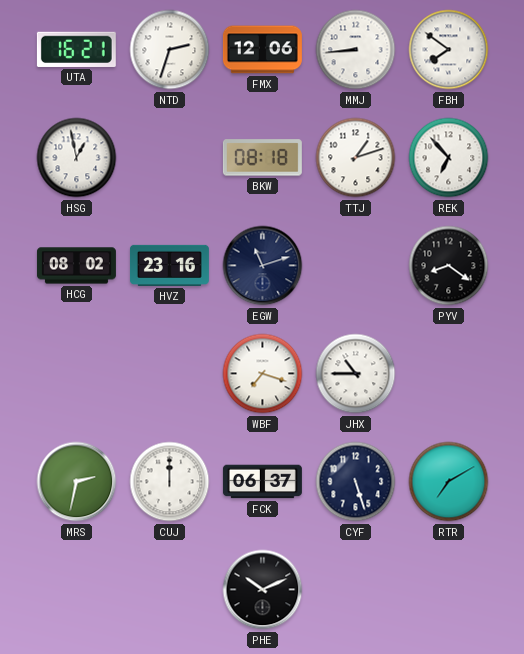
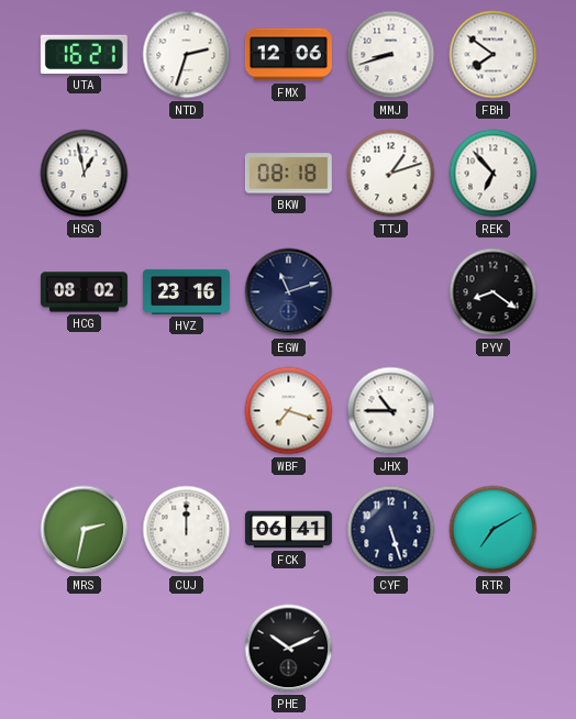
MMJ: 8:44 -> 8:42
FCK: 06:37 -> 06:41
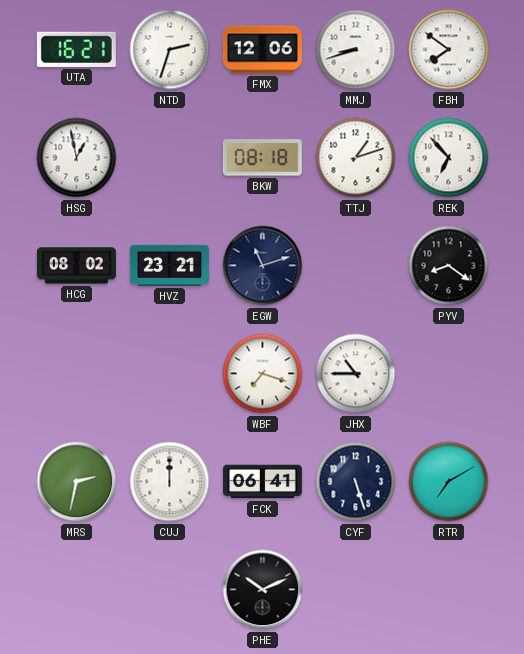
HVZ: 23:16 -> 23:21
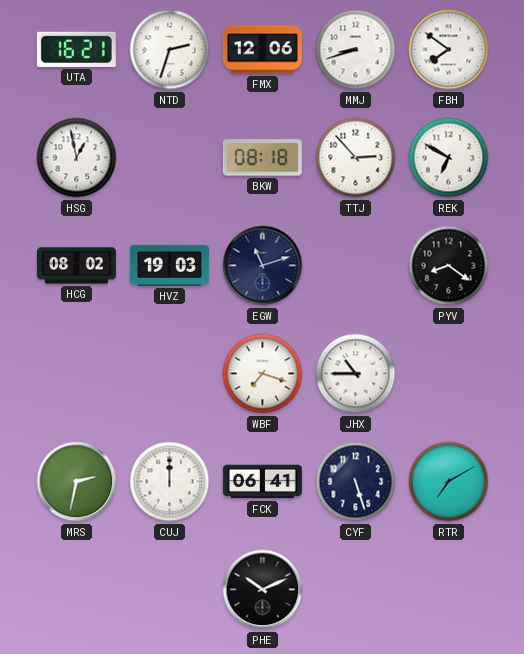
TTJ: 1:12 -> 2:53
REK: 6:53 -> 6:50
HVZ: 23:21 -> 19:03
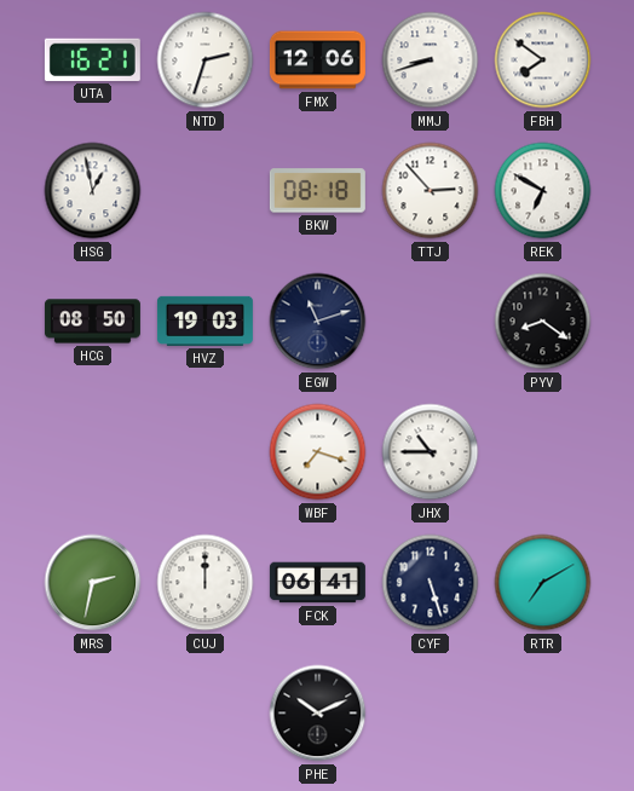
HCG: 08:02 -> 08:50
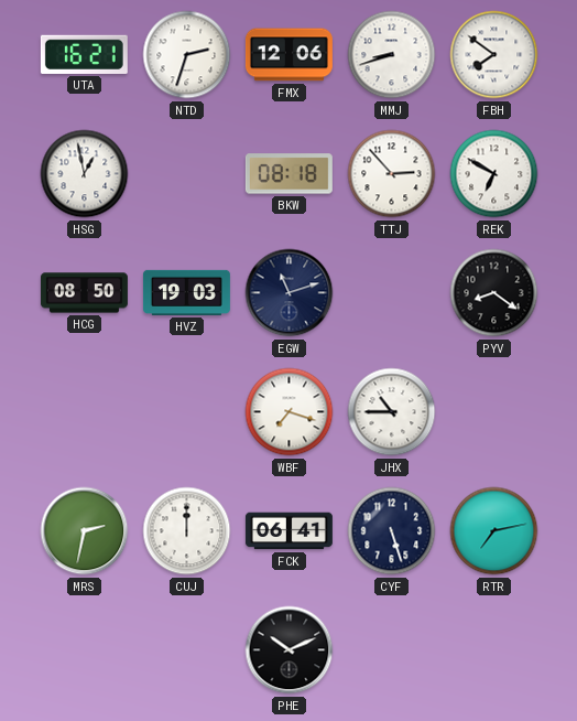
RTR: 7:10 -> 7:13
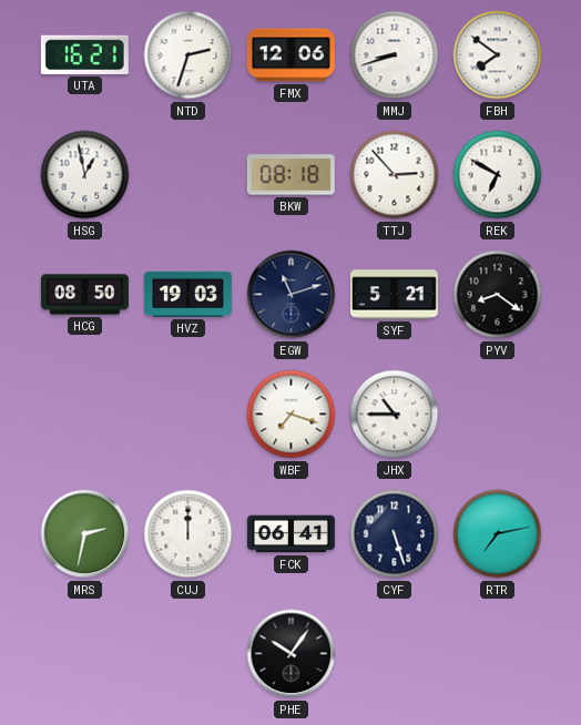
SYF: none -> 5:21
PHE: 10:11 -> 10:06
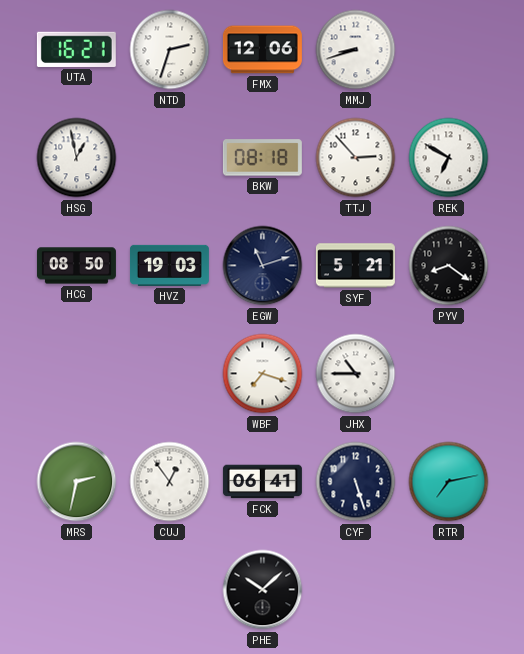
FBH: 7:51 -> none
CUJ: 12:00 -> 12:54
PHE: 10:06 -> 10:08
